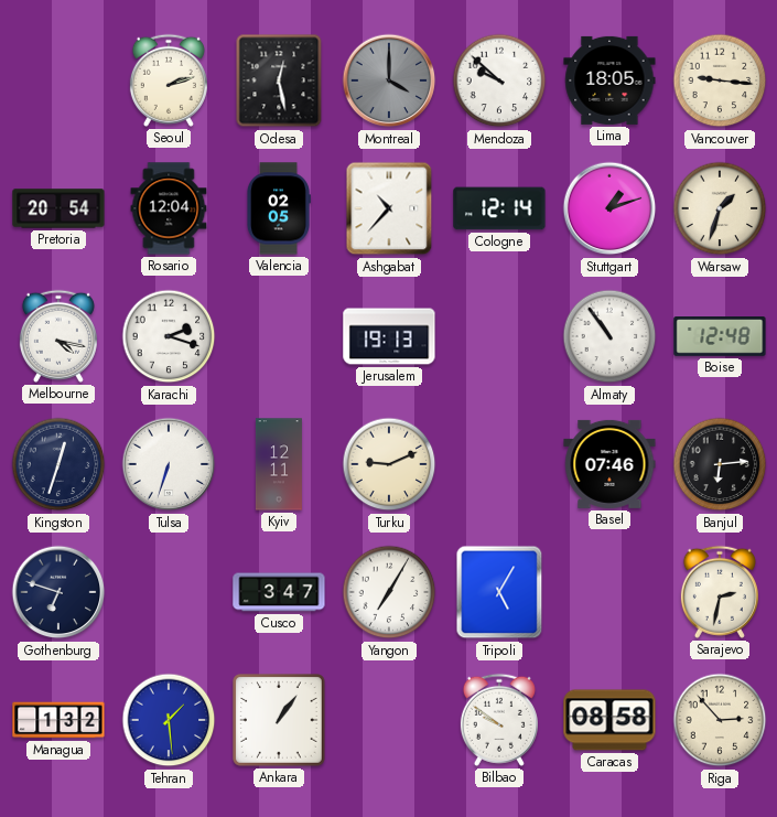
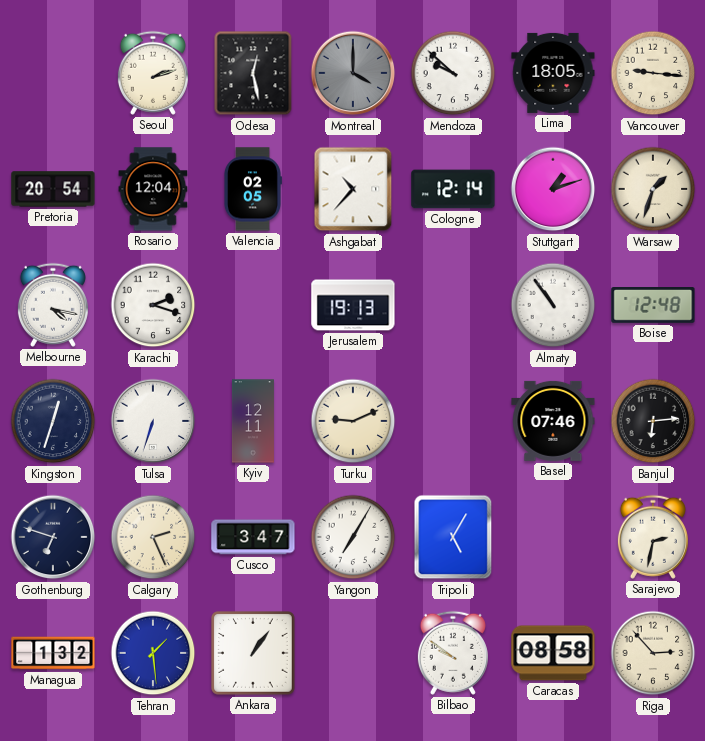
Calgary: none -> 2:26
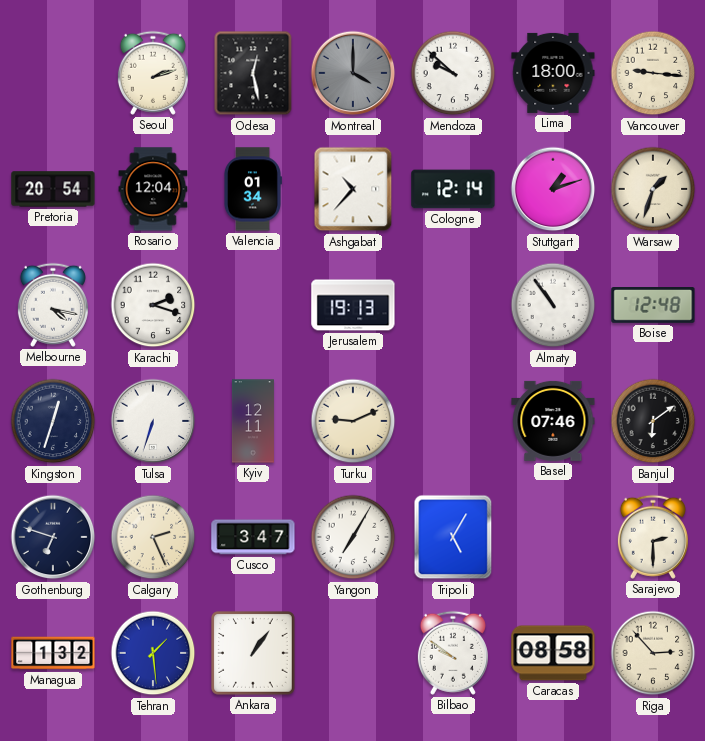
Lima: 18:05 -> 18:00
Valencia: 02:05 -> 01:34
Banjul: 6:14 -> 6:09
Sarajevo: 2:32 -> 2:30
